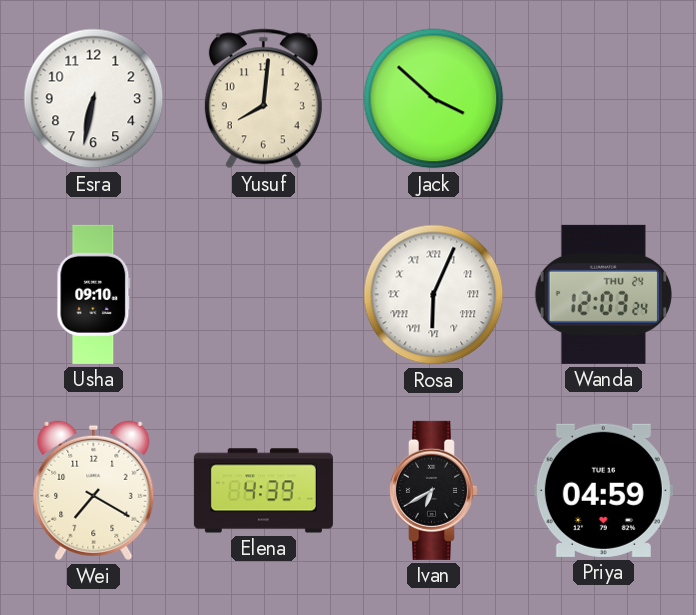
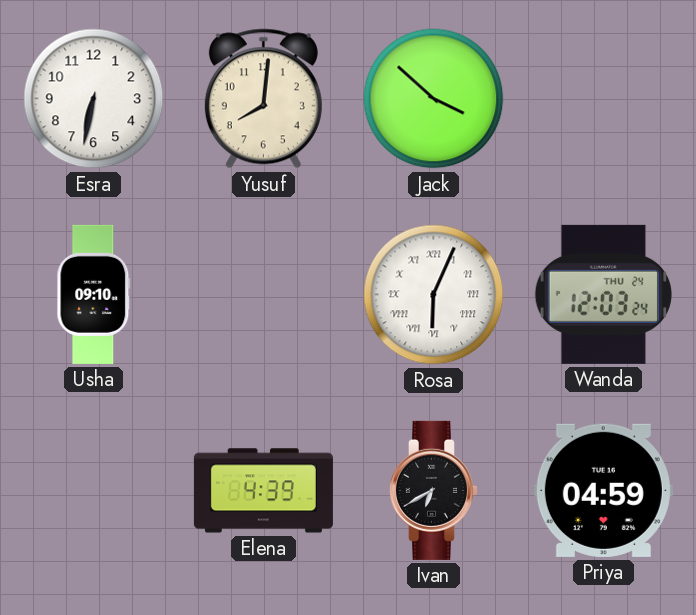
Wei: 7:20 -> none
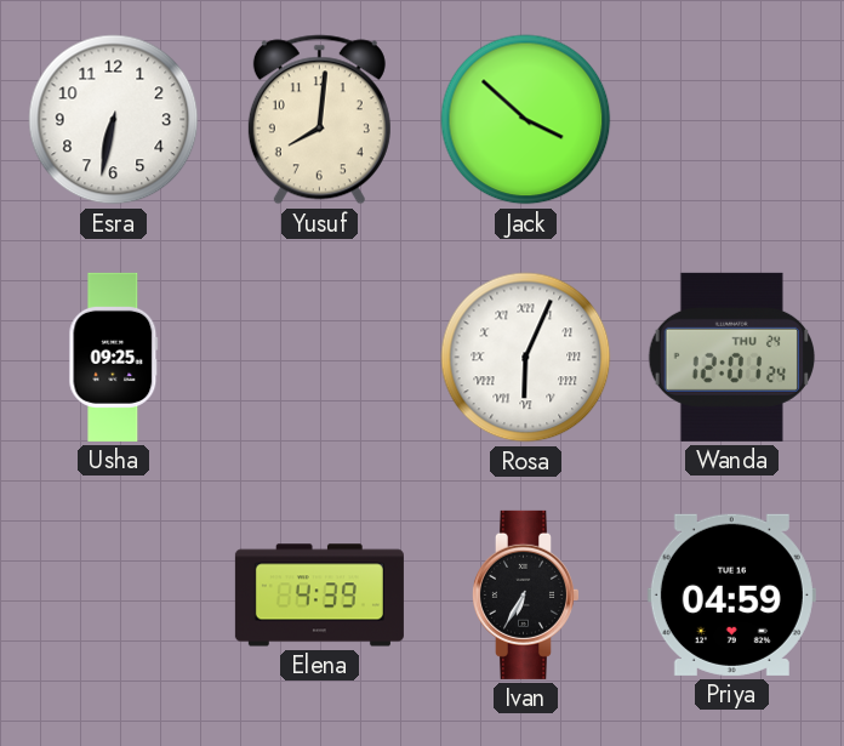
Usha: 09:10 -> 09:25
Wanda: 12:03 -> 12:01
Ivan: 6:40 -> 6:35
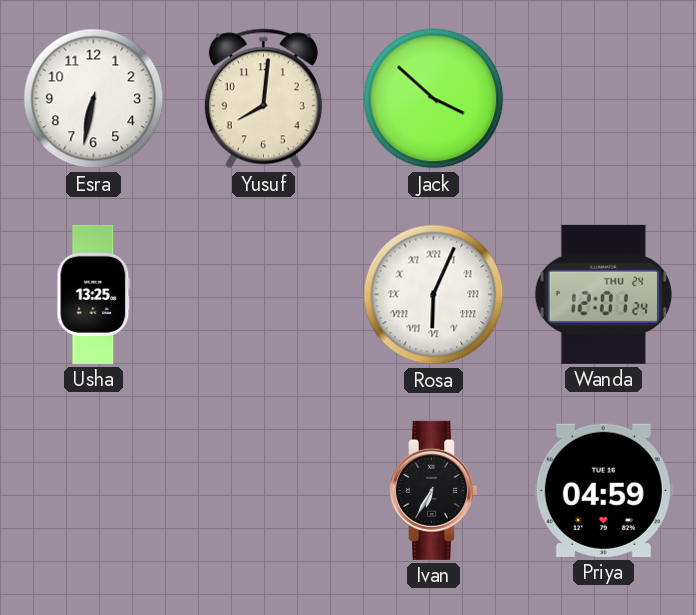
Usha: 09:25 -> 13:25
Elena: 4:39 -> none
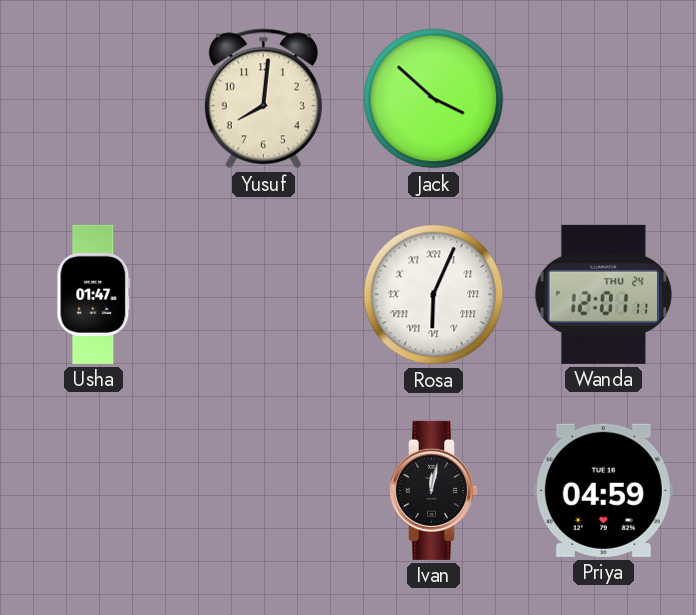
Esra: 6:32 -> none
Usha: 13:25 -> 01:47
Wanda: 12:01:24 -> 12:01:11
Ivan: 6:35 -> 12:02
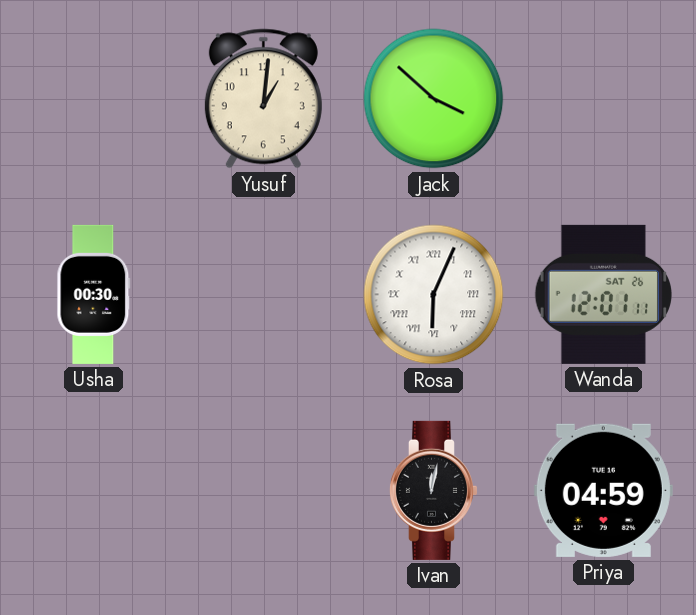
Yusuf: 8:01 -> 1:01
Usha: 01:47 -> 00:30
Wanda date: THU 24 -> SAT 26
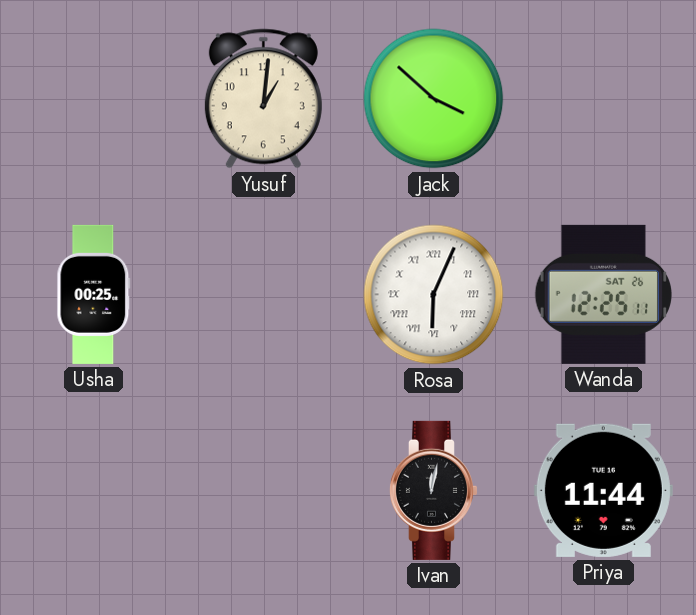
Usha: 00:30 -> 00:25
Wanda: 12:01 -> 12:25
Priya: 04:59 -> 11:44
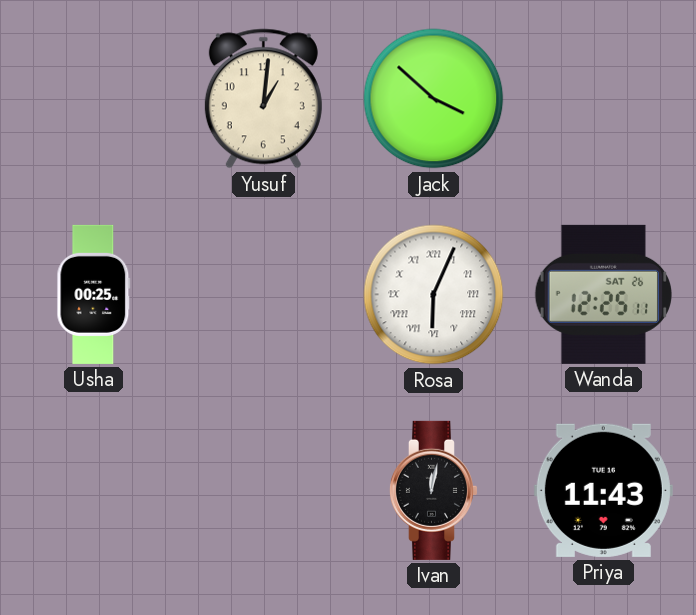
Priya: 11:44 -> 11:43
